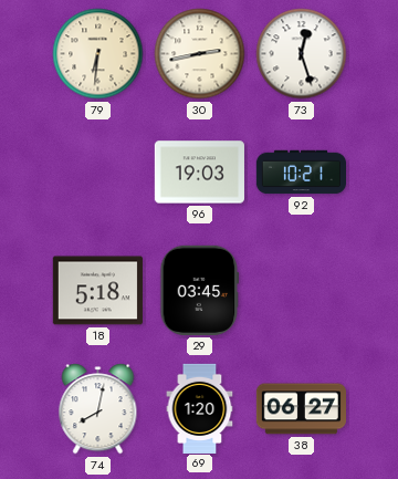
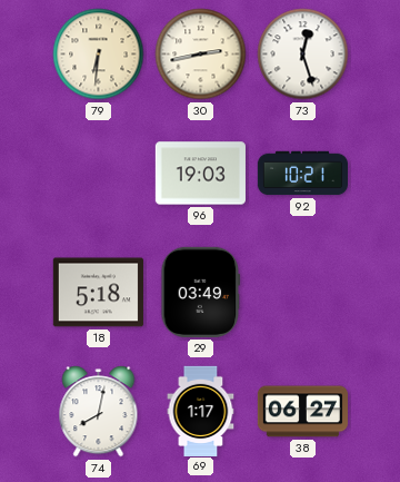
29: 03:45 -> 03:49
69: 1:20 -> 1:17
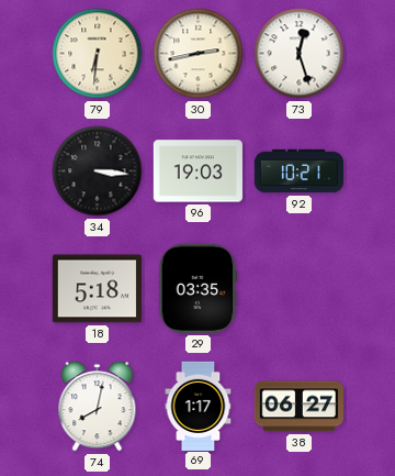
34: none -> 3:16
29: 03:49 -> 03:35
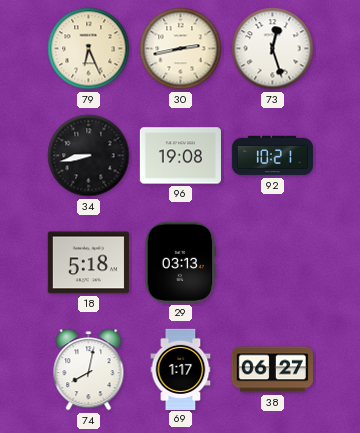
79: 6:31 -> 6:26
34: 3:16 -> 8:43
96: 19:03 -> 19:08
29: 03:35 -> 03:13
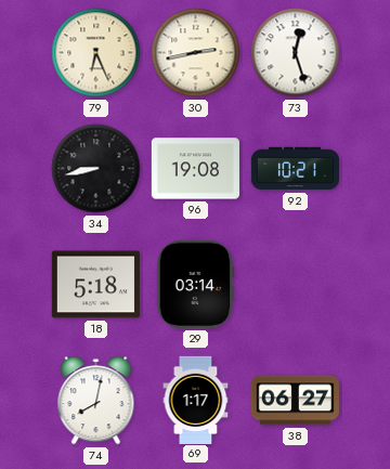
29: 03:13 -> 03:14
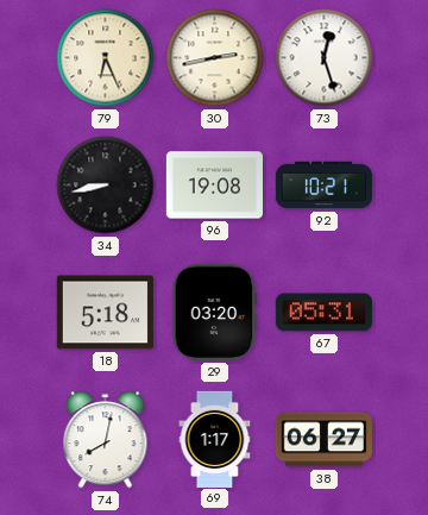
29: 03:14 -> 03:20
67: none -> 05:31
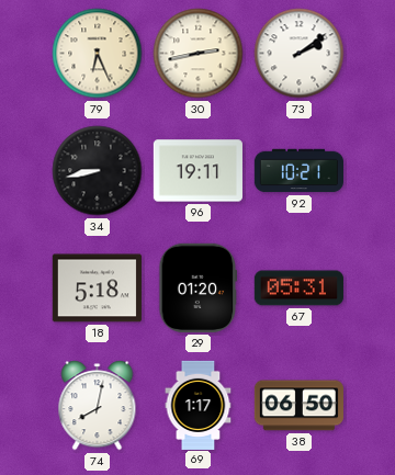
73: 12:27 -> 2:09
96: 19:08 -> 19:11
29: 03:20 -> 01:20
38: 06:27 -> 06:50
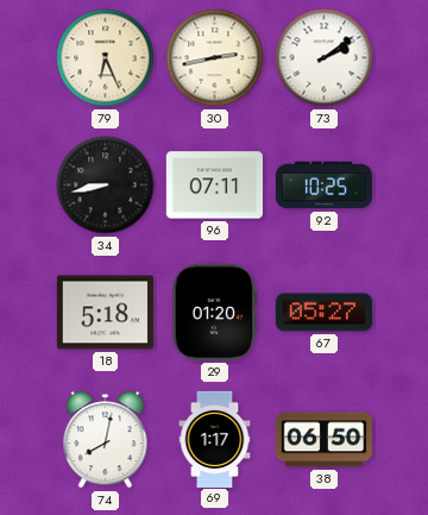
96: 19:11 -> 07:11
92: 10:21 -> 10:25
67: 05:31 -> 05:27
